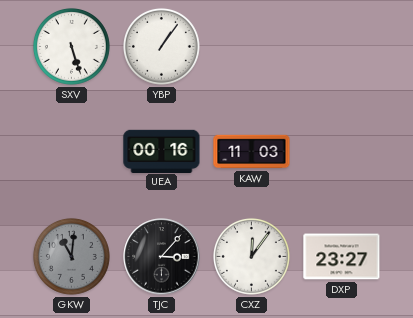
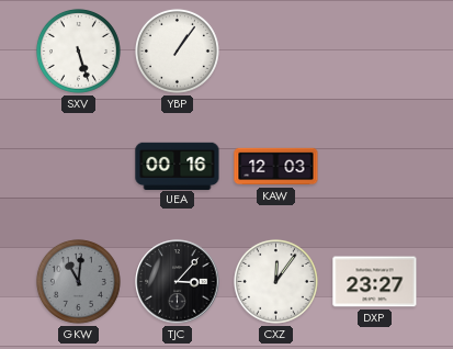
KAW: 11:03 -> 12:03
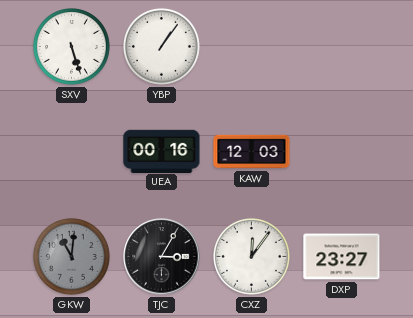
TJC: 3:07 -> 3:05
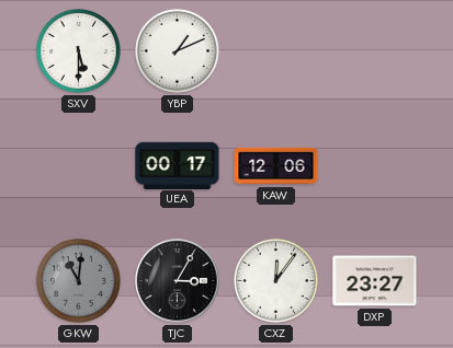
SXV: 5:27 -> 5:30
YBP: 1:06 -> 1:11
UEA: 00:16 -> 00:17
KAW: 12:03 -> 12:06
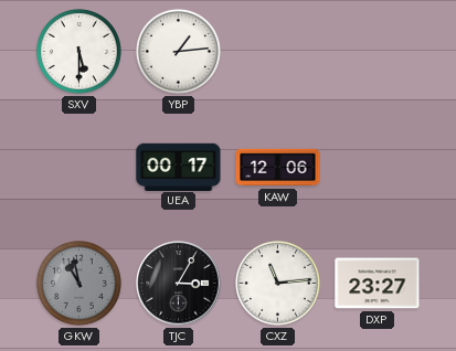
YBP: 1:11 -> 1:14
GKW: 11:01 -> 10:58
CXZ: 12:06 -> 11:14
